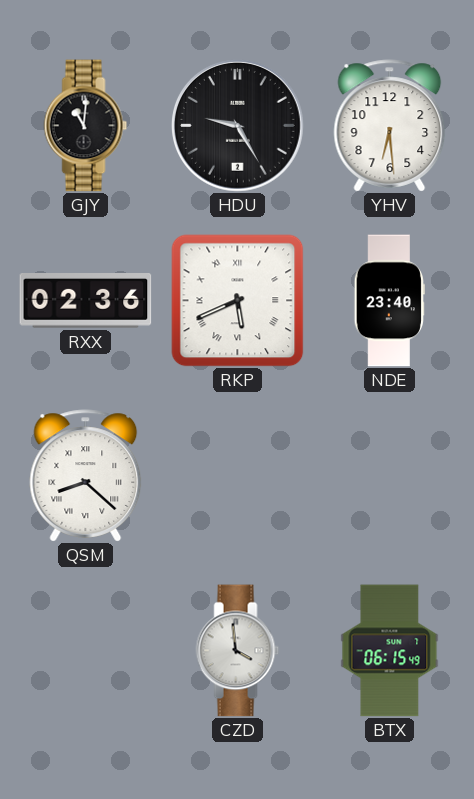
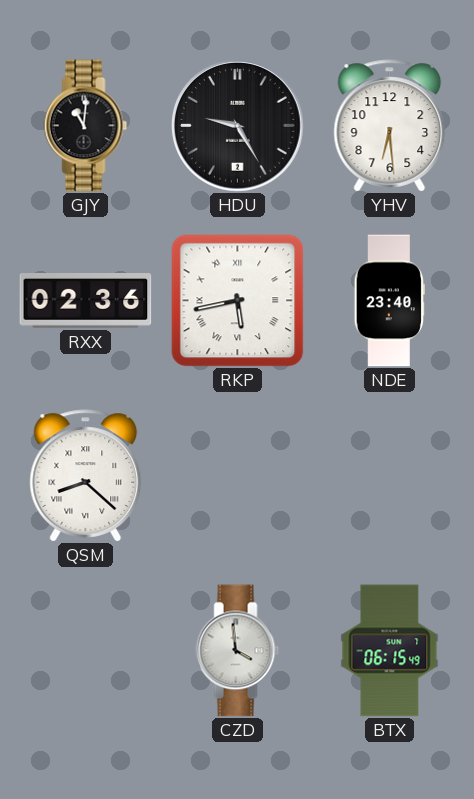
RKP: 5:41 -> 5:43
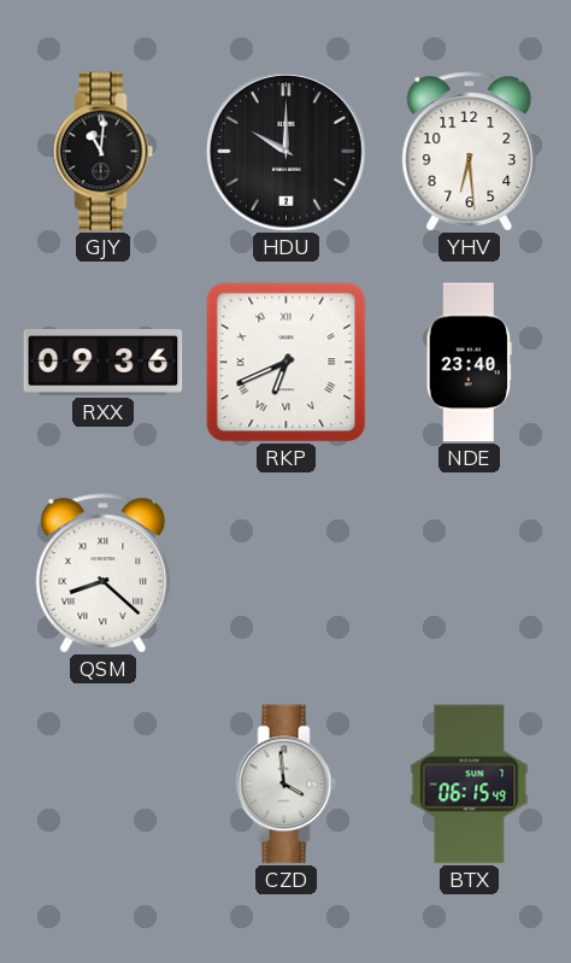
HDU: 9:25 -> 10:00
RXX: 02:36 -> 09:36
RKP: 5:43 -> 6:41
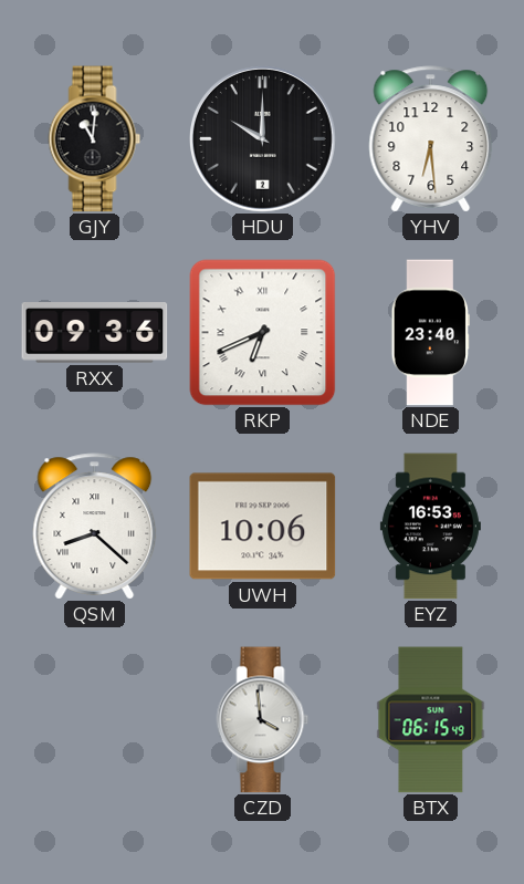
UWH: none -> 10:06
EYZ: none -> 16:53
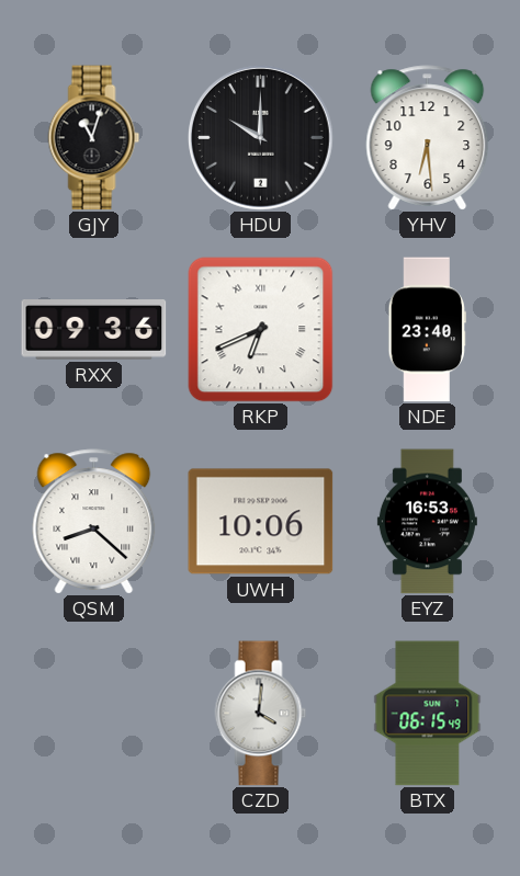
GJY: 11:01 -> 11:03
CZD: 3:59 -> 4:01
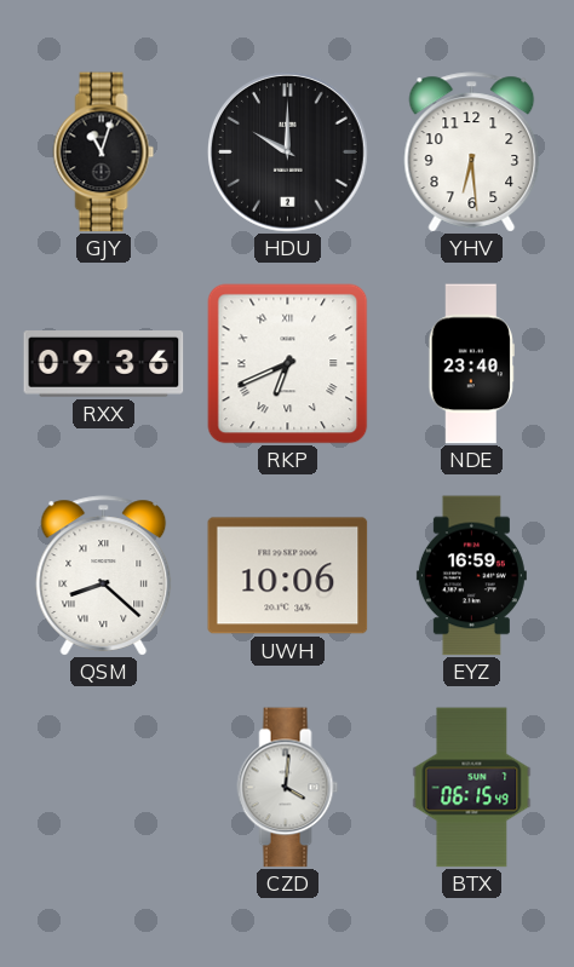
EYZ: 16:53 -> 16:59
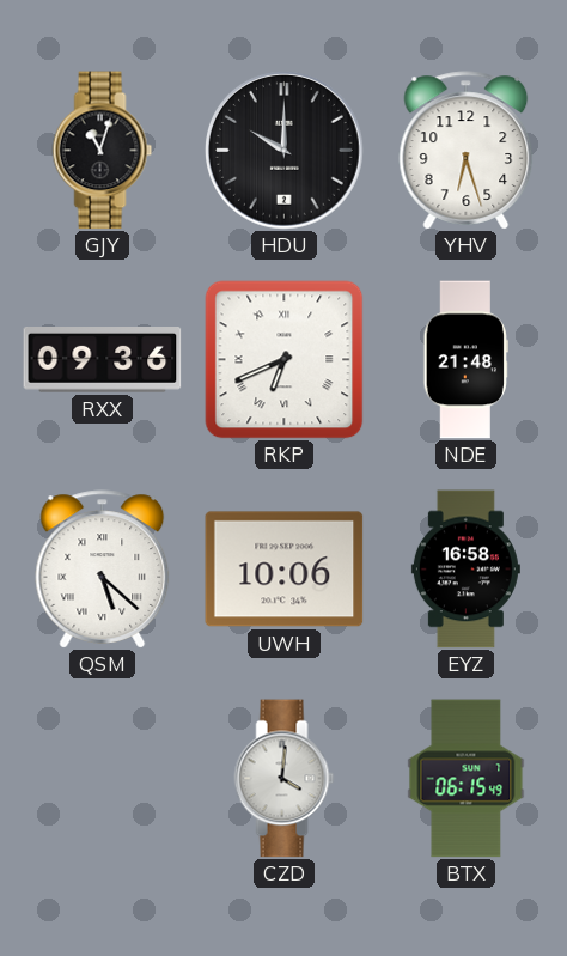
YHV: 6:29 -> 6:27
NDE: 23:40 -> 21:48
QSM: 8:22 -> 5:22
EYZ: 16:59 -> 16:58
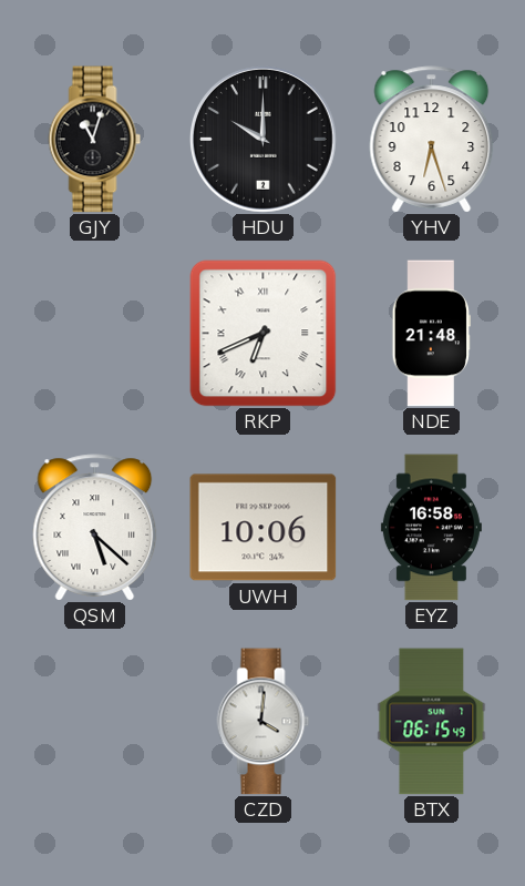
RXX: 09:36 -> none
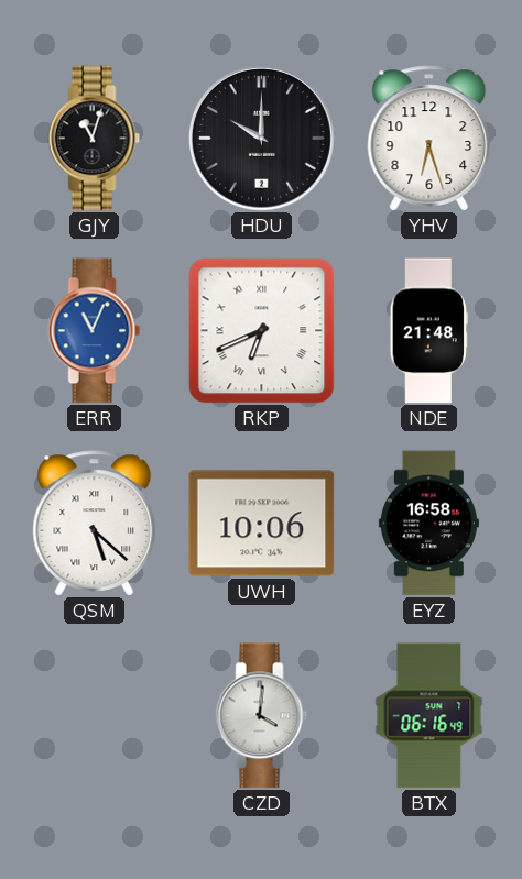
ERR: none -> 11:04
BTX: 06:15 -> 06:16
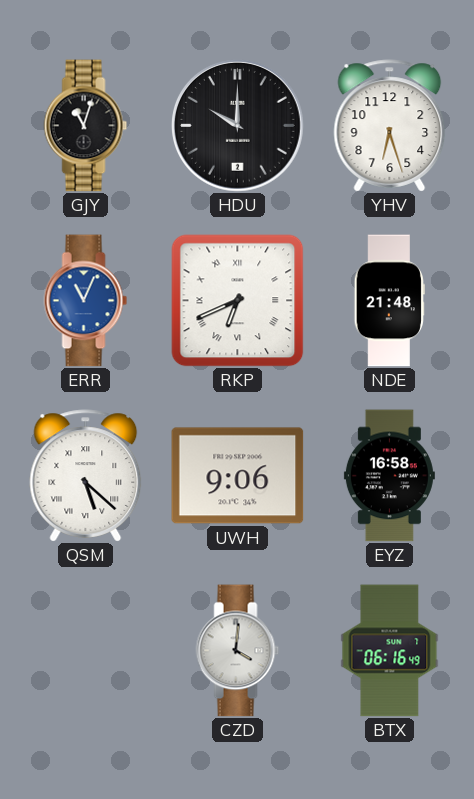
UWH: 10:06 -> 9:06
